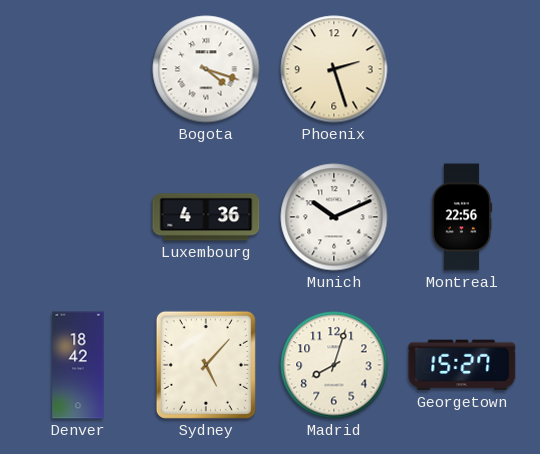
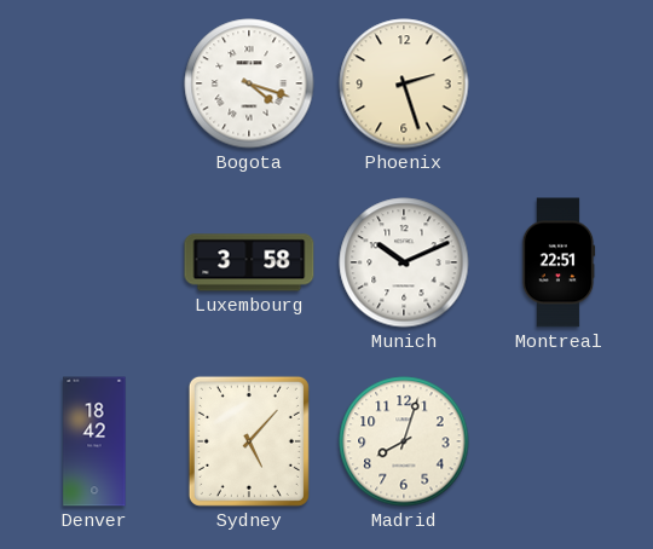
Luxembourg: 4:36 -> 3:58
Montreal: 22:56 -> 22:51
Georgetown: 15:27 -> none
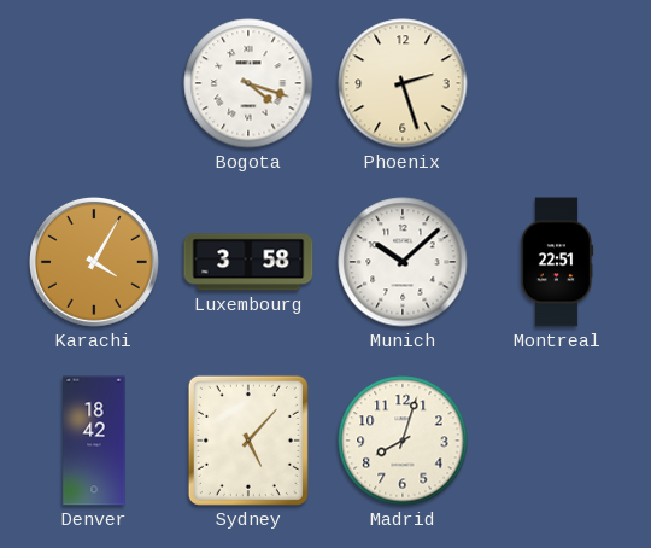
Karachi: none -> 4:05
Munich: 10:11 -> 10:08
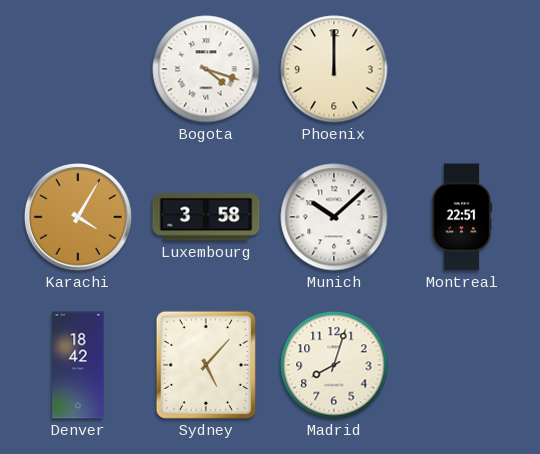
Phoenix: 2:27 -> 12:00
